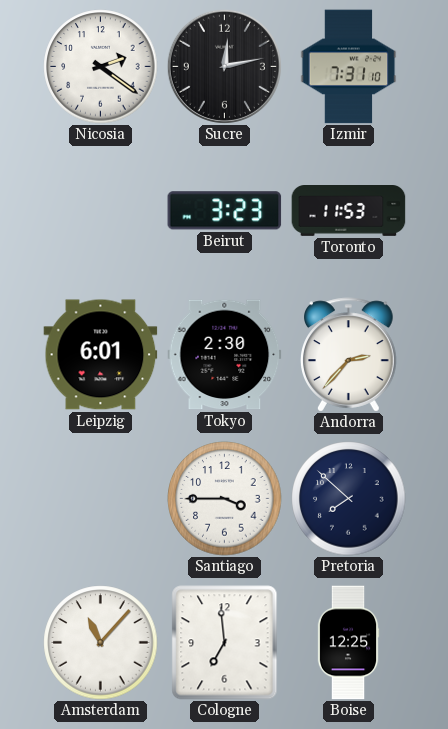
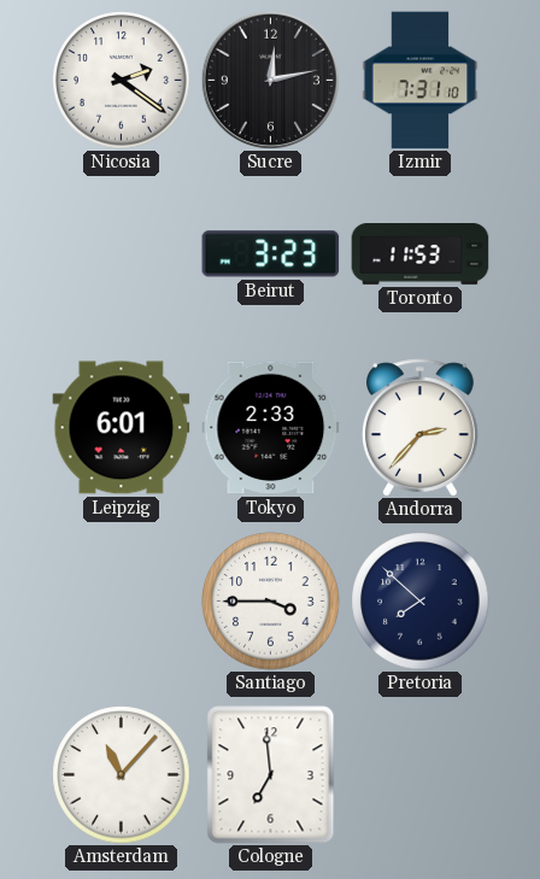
Tokyo: 2:30 -> 2:33
Boise: 12:25 -> none
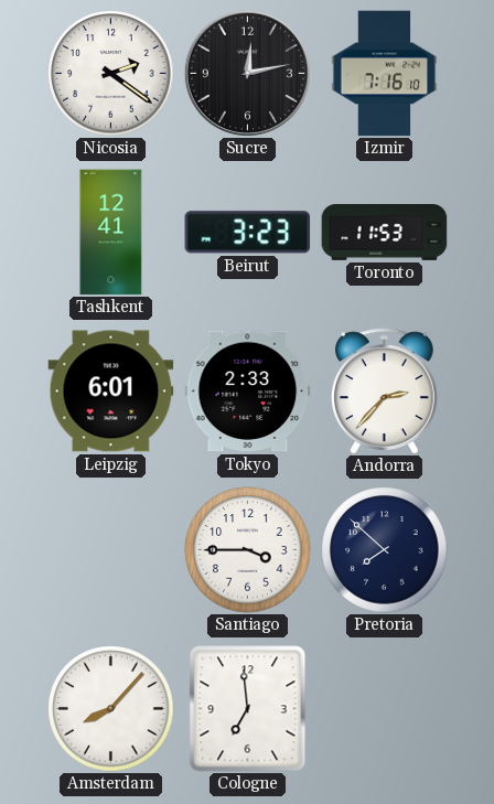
Izmir: 7:31 -> 7:16
Tashkent: none -> 12:41
Amsterdam: 11:07 -> 8:07
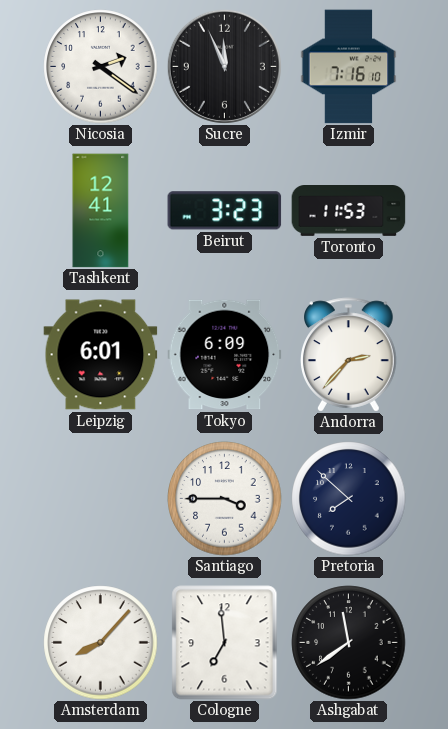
Sucre: 12:13 -> 11:56
Tokyo: 2:33 -> 6:09
Ashgabat: none -> 11:39
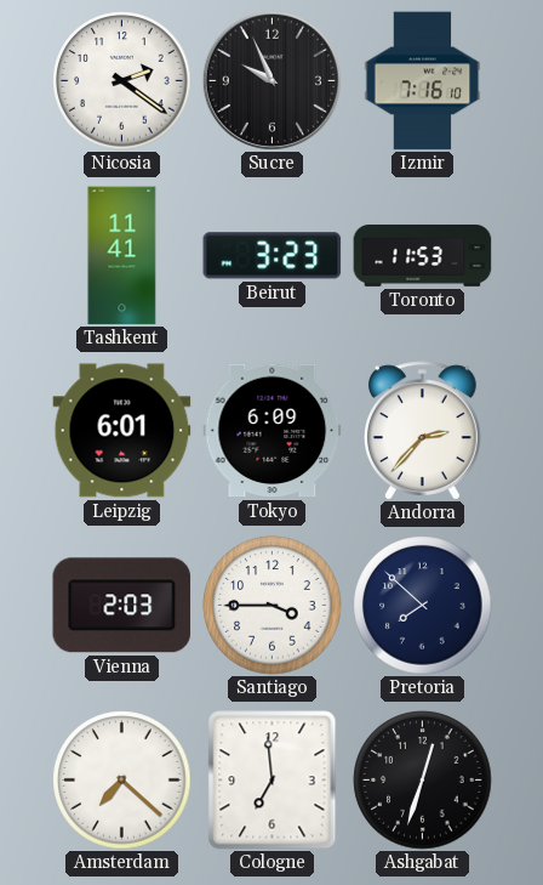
Sucre: 11:56 -> 9:56
Tashkent: 12:41 -> 11:41
Vienna: none -> 2:03
Amsterdam: 8:07 -> 7:22
Ashgabat: 11:39 -> 12:33
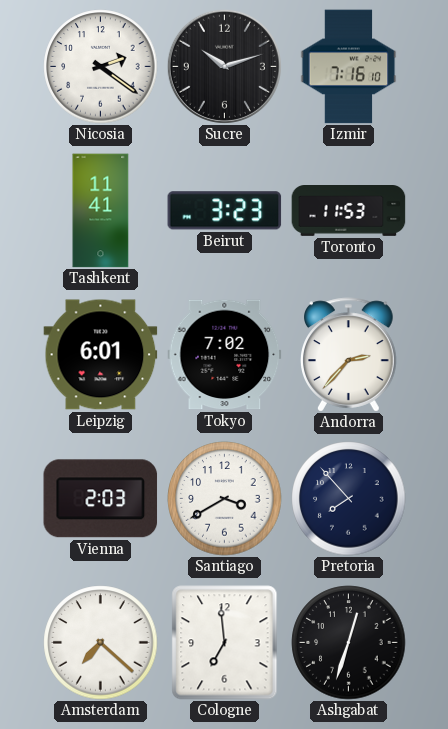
Sucre: 9:56 -> 10:12
Tokyo: 6:09 -> 7:02
Santiago: 3:45 -> 3:40
Pretoria: 7:52 -> 7:53
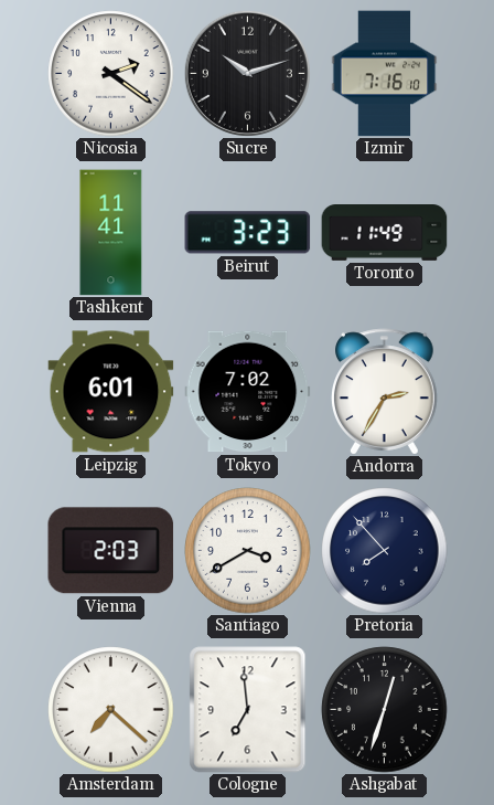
Toronto: 11:53 -> 11:49
Andorra: 2:37 -> 2:35
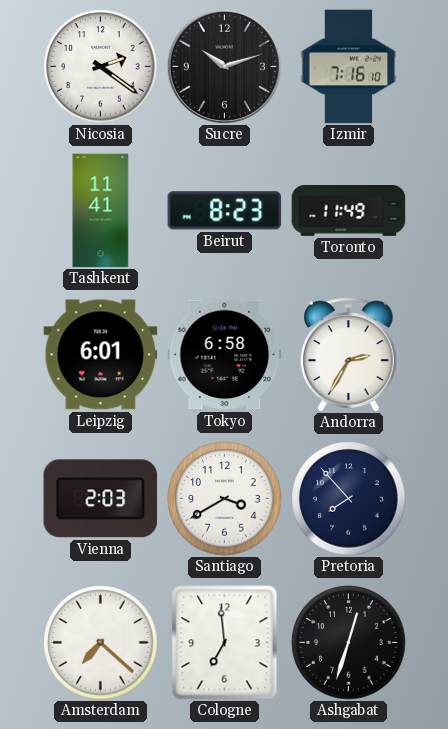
Beirut: 3:23 -> 8:23
Tokyo: 7:02 -> 6:58
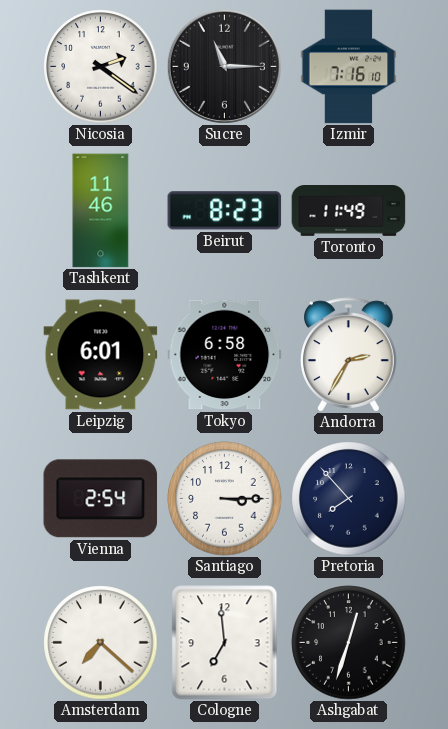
Sucre: 10:12 -> 11:15
Tashkent: 11:41 -> 11:46
Vienna: 2:03 -> 2:54
Santiago: 3:40 -> 3:15
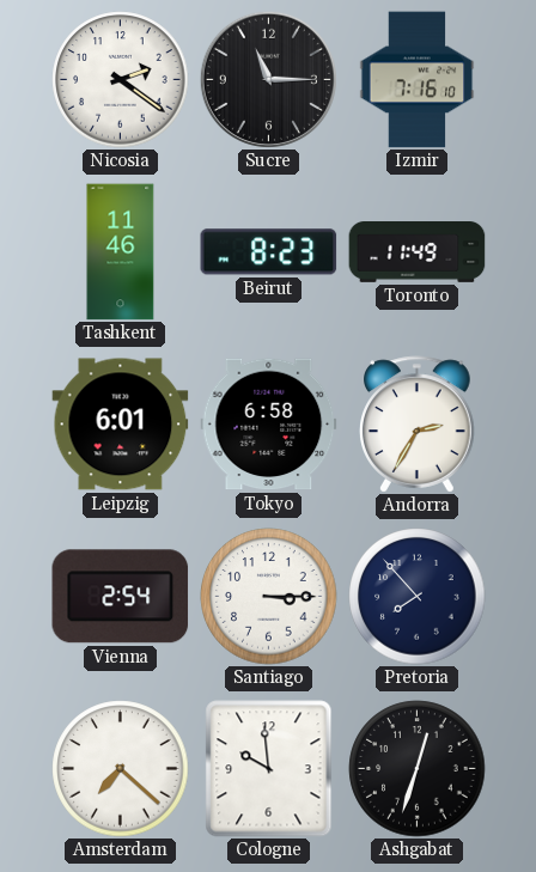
Cologne: 6:59 -> 9:59
